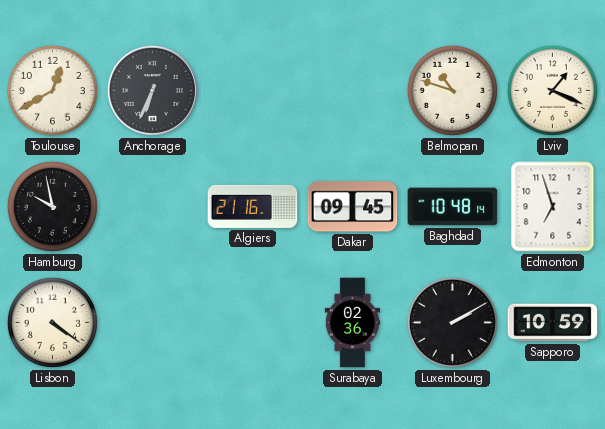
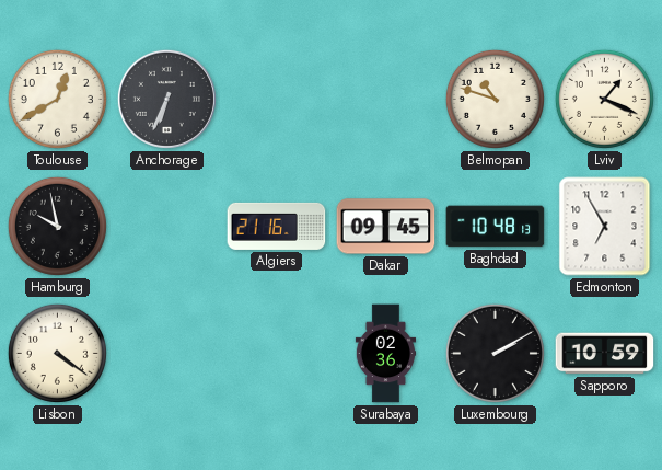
Baghdad: 10:48:14 -> 10:48:13
Edmonton: 6:57 -> 6:55
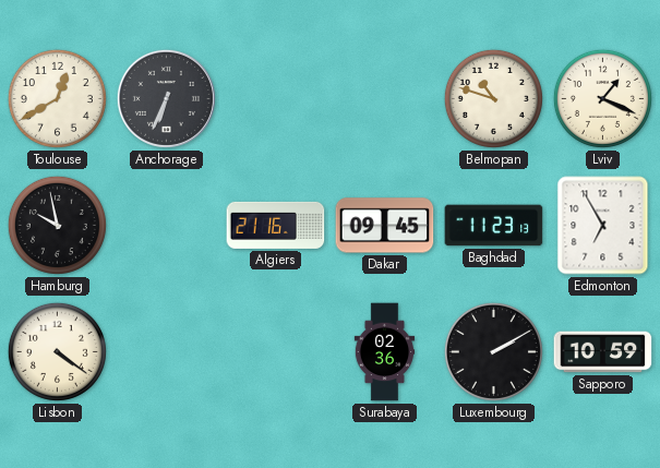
Baghdad: 10:48 -> 11:23
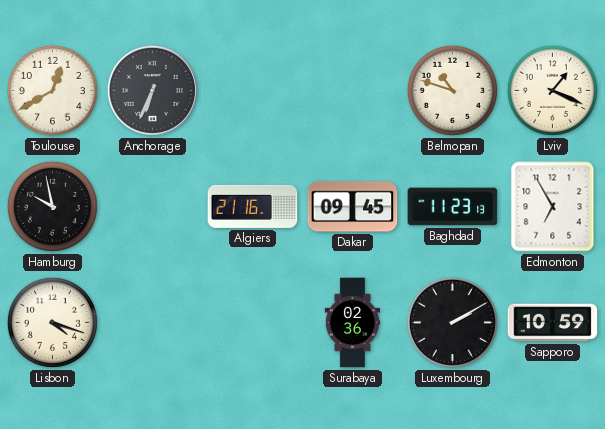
Lisbon: 4:21 -> 4:18
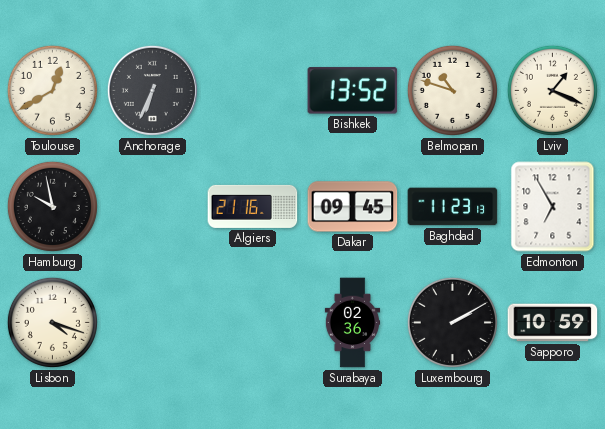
Bishkek: none -> 13:52
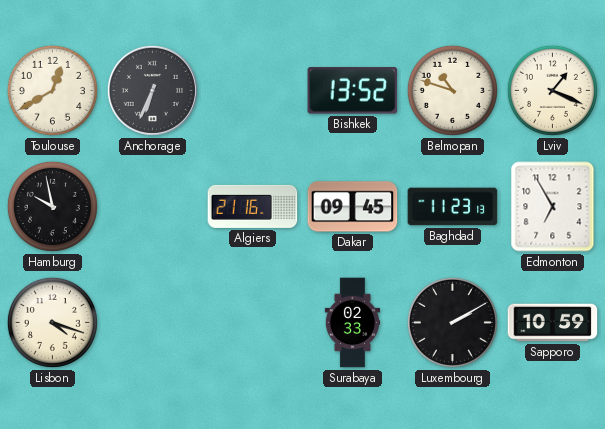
Surabaya: 02:36 -> 02:33
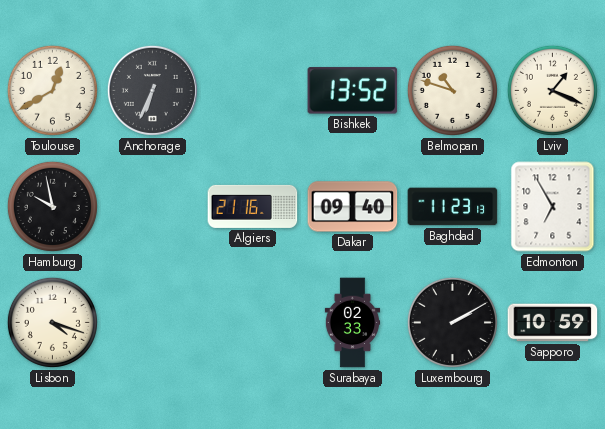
Dakar: 09:45 -> 09:40
